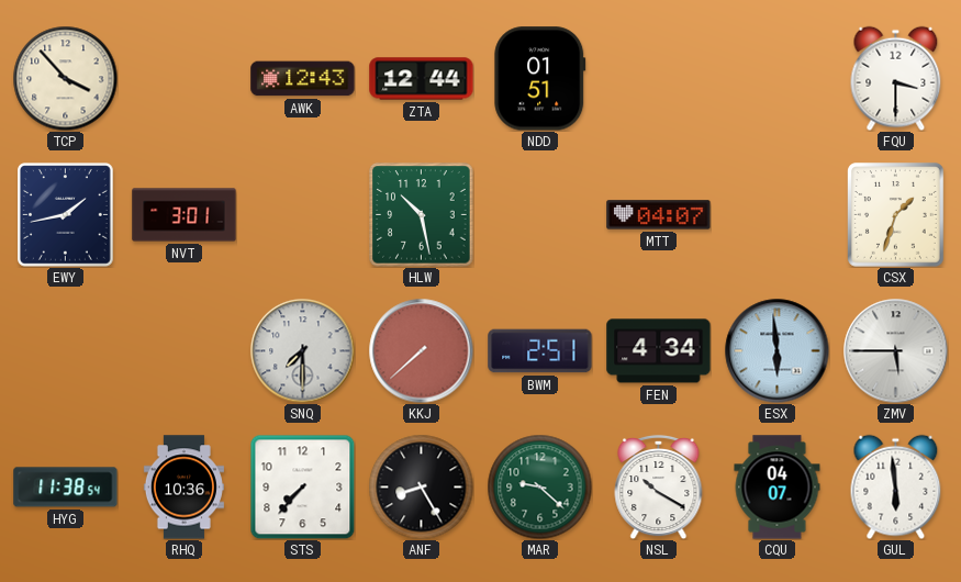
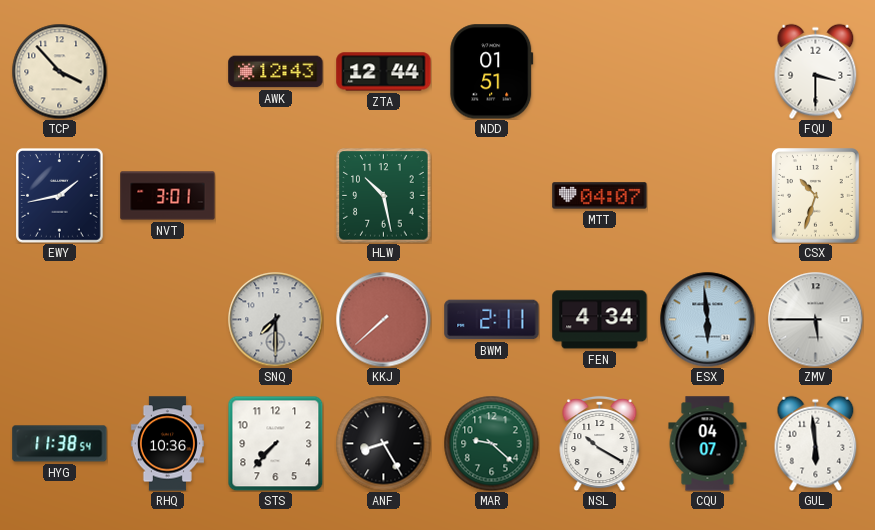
CSX: 1:33 -> 10:33
BWM: 2:51 -> 2:11
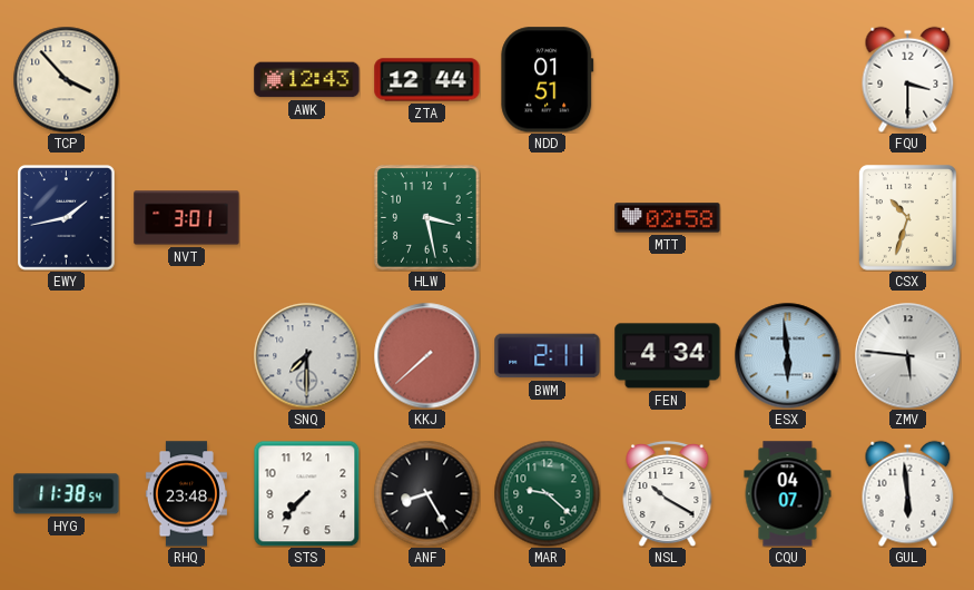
HLW: 10:28 -> 3:28
MTT: 04:07 -> 02:58
ZMV: 5:45 -> 5:46
RHQ: 10:36 -> 23:48
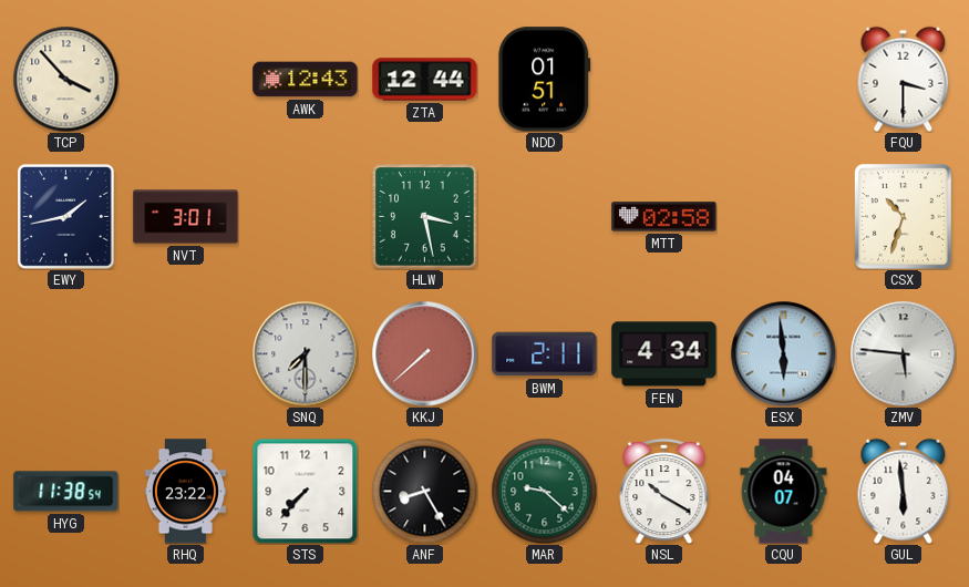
RHQ: 23:48 -> 23:22
